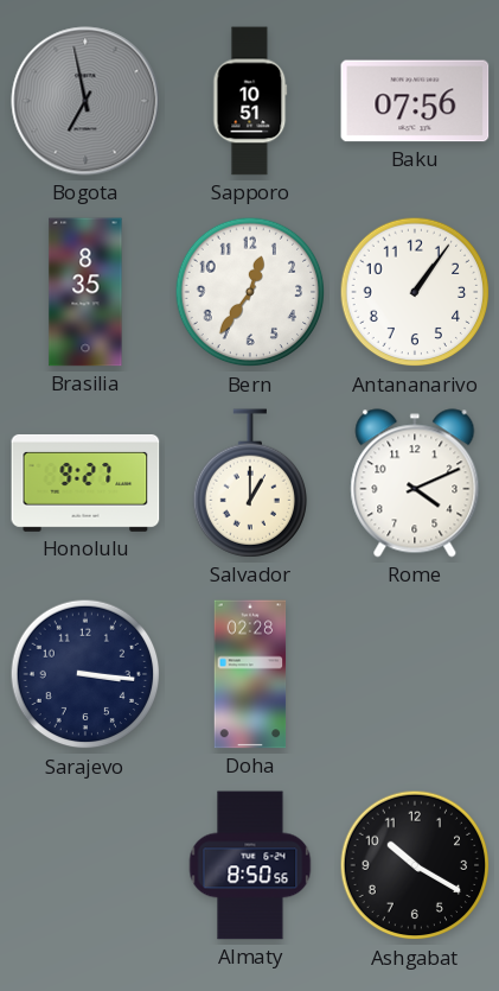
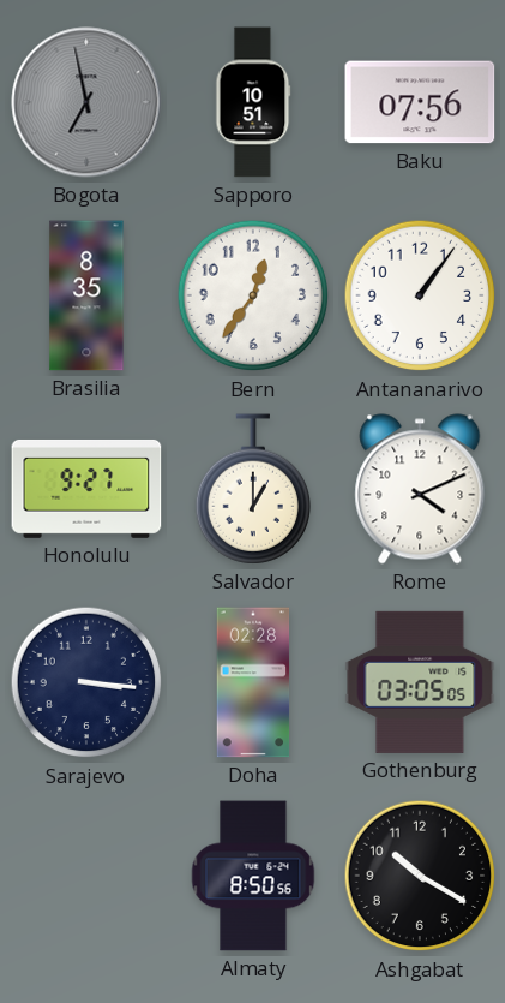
Gothenburg: none -> 03:05
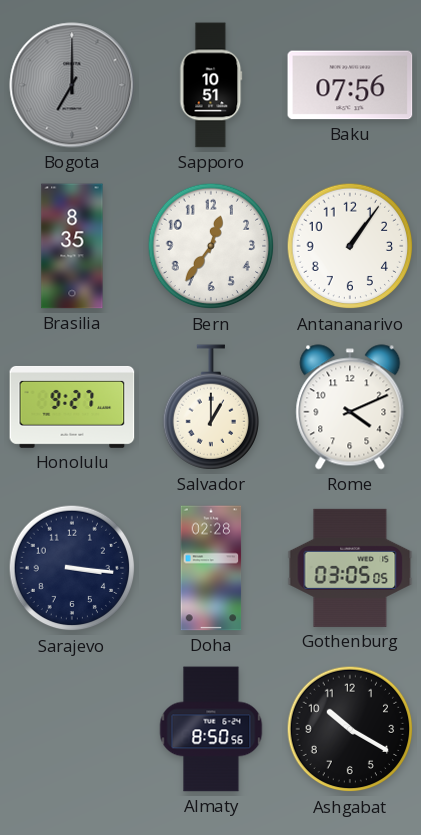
Bogota: 6:58 -> 7:00
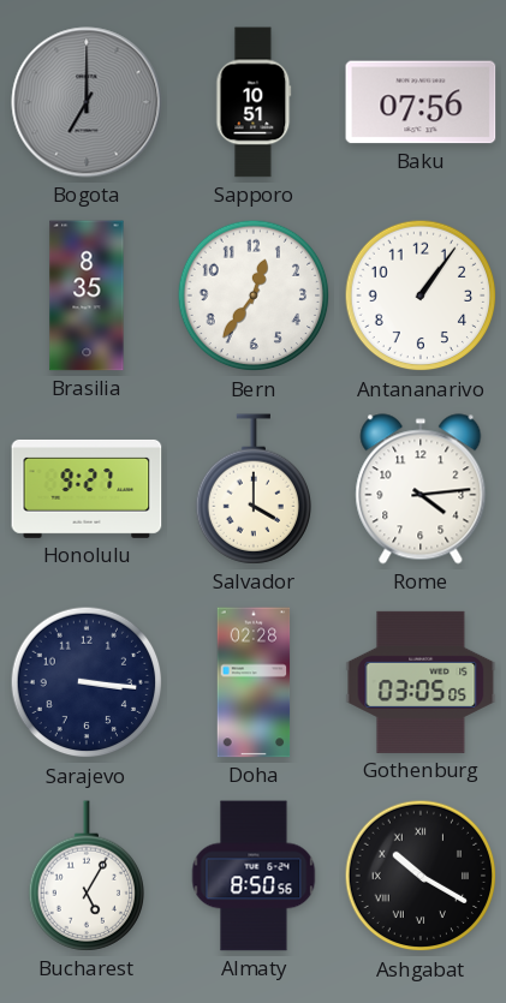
Salvador: 1:00 -> 4:00
Rome: 4:11 -> 4:14
Bucharest: none -> 5:05
Ashgabat numerals: Arabic -> Roman
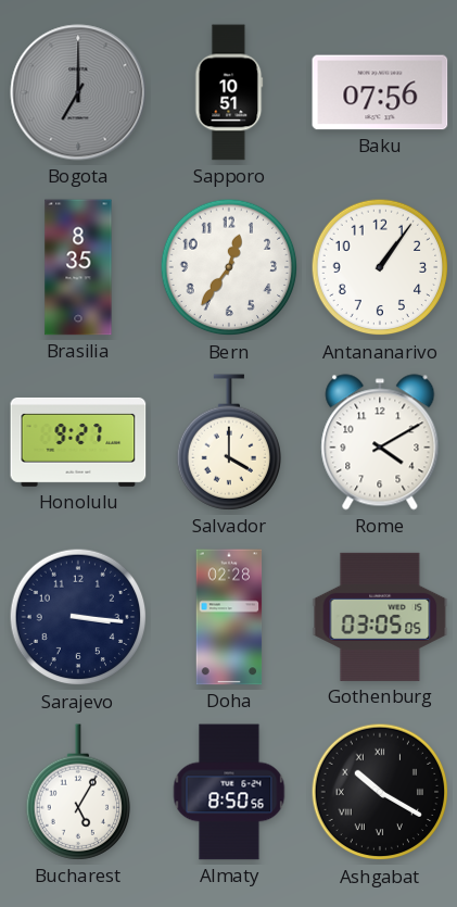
Rome: 4:14 -> 4:10
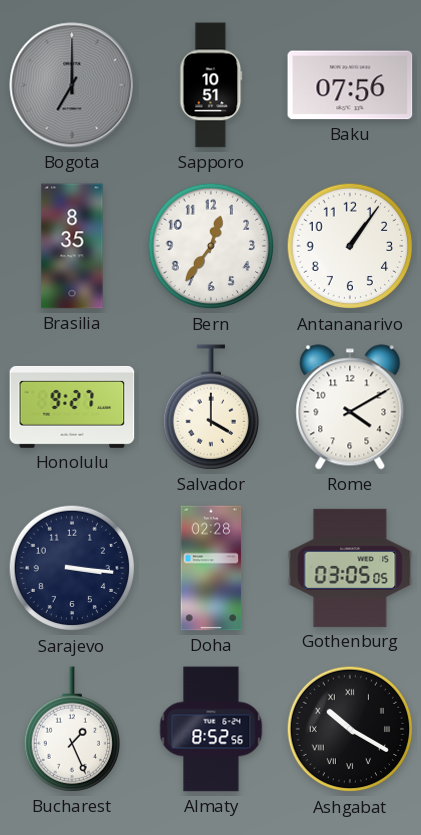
Bucharest: 5:05 -> 1:26
Almaty: 8:50 -> 8:52
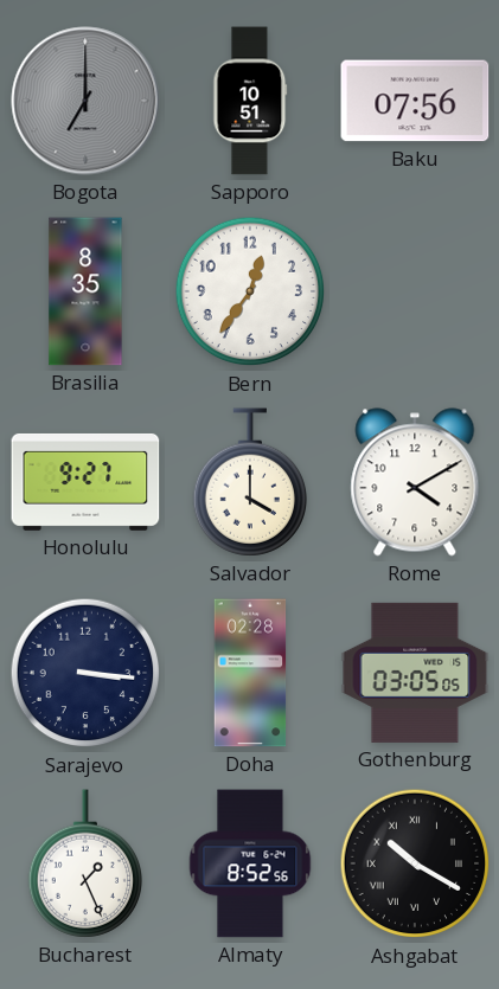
Antananarivo: 1:06 -> none
